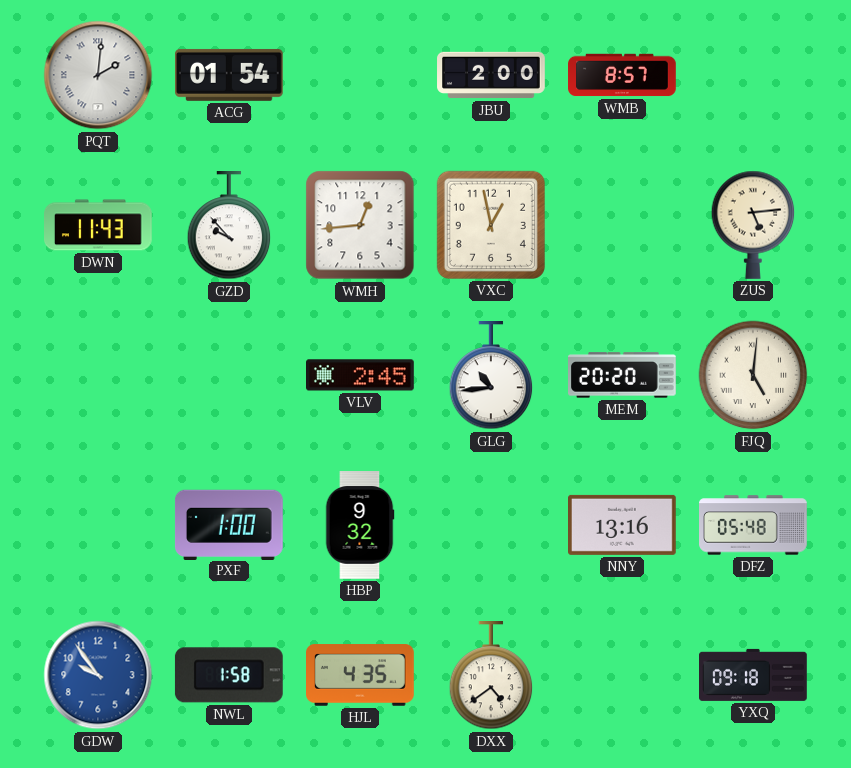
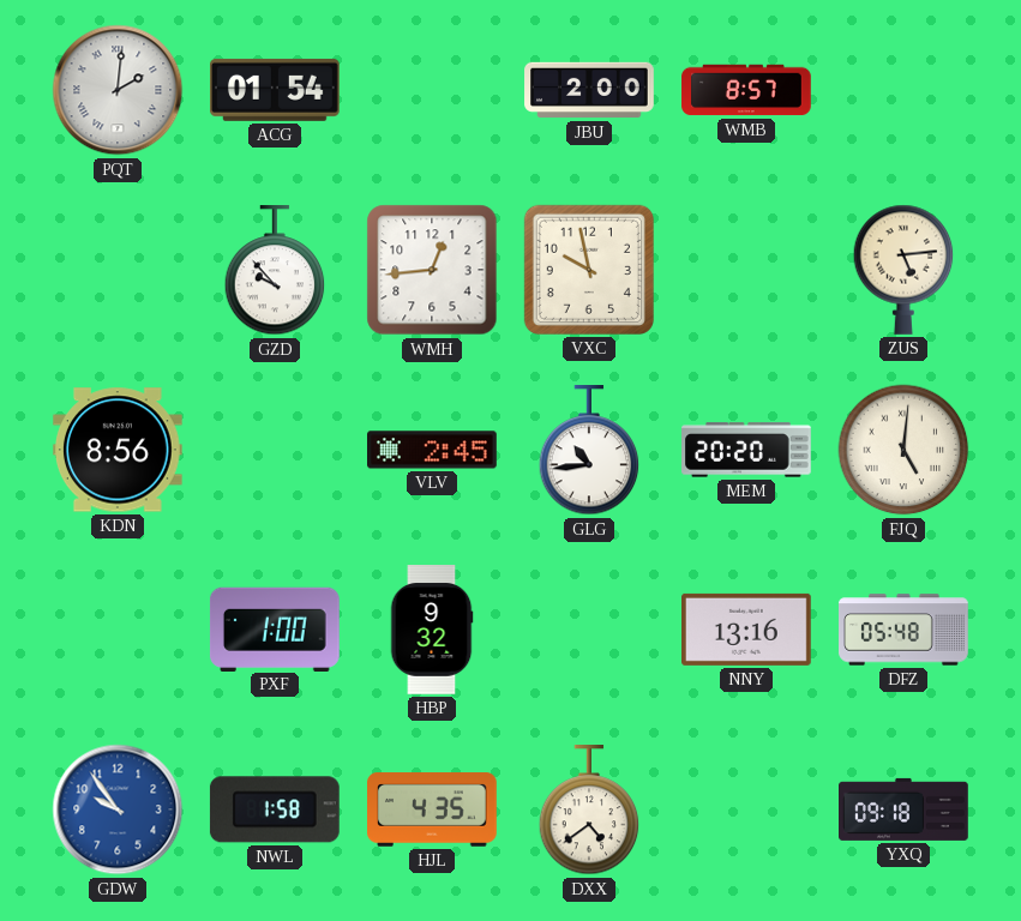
DWN: 11:43 -> none
VXC: 12:58 -> 9:58
KDN: none -> 8:56
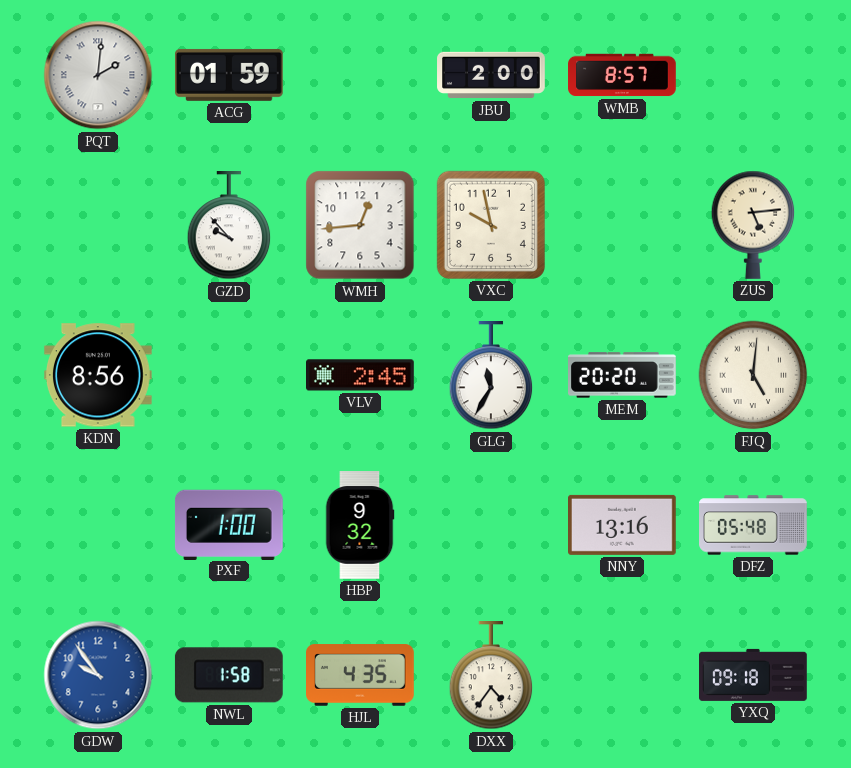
ACG: 01:54 -> 01:59
GLG: 10:44 -> 11:35
DXX: 4:39 -> 4:36
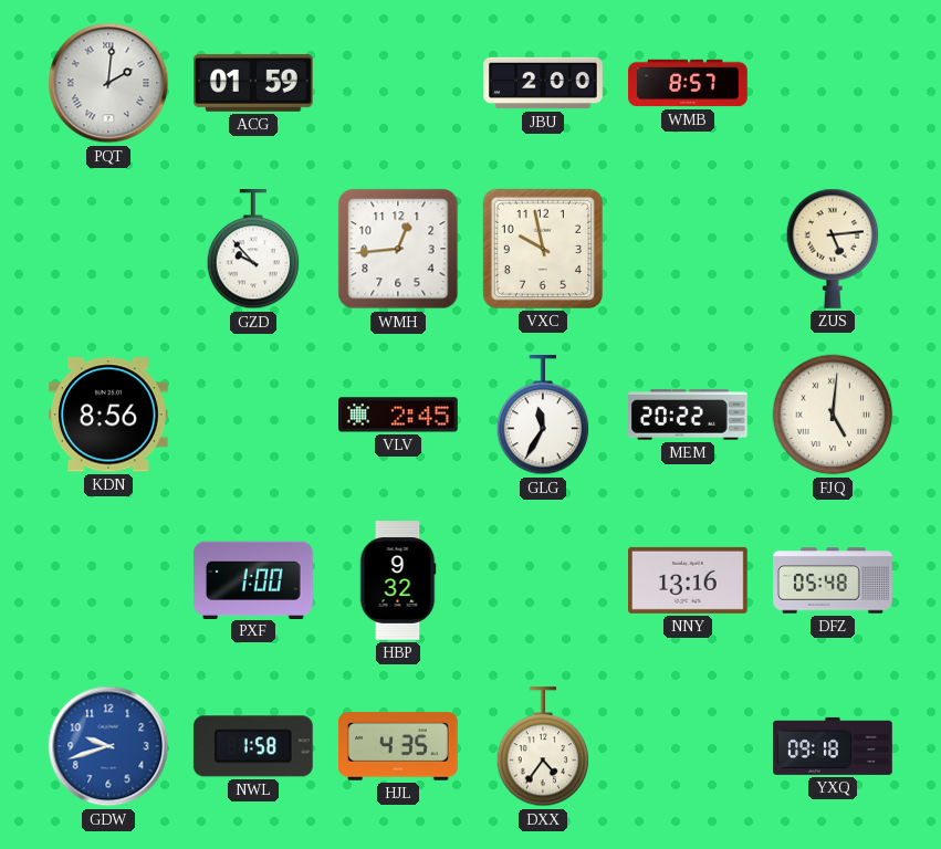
MEM: 20:20 -> 20:22
GDW: 9:54 -> 9:42
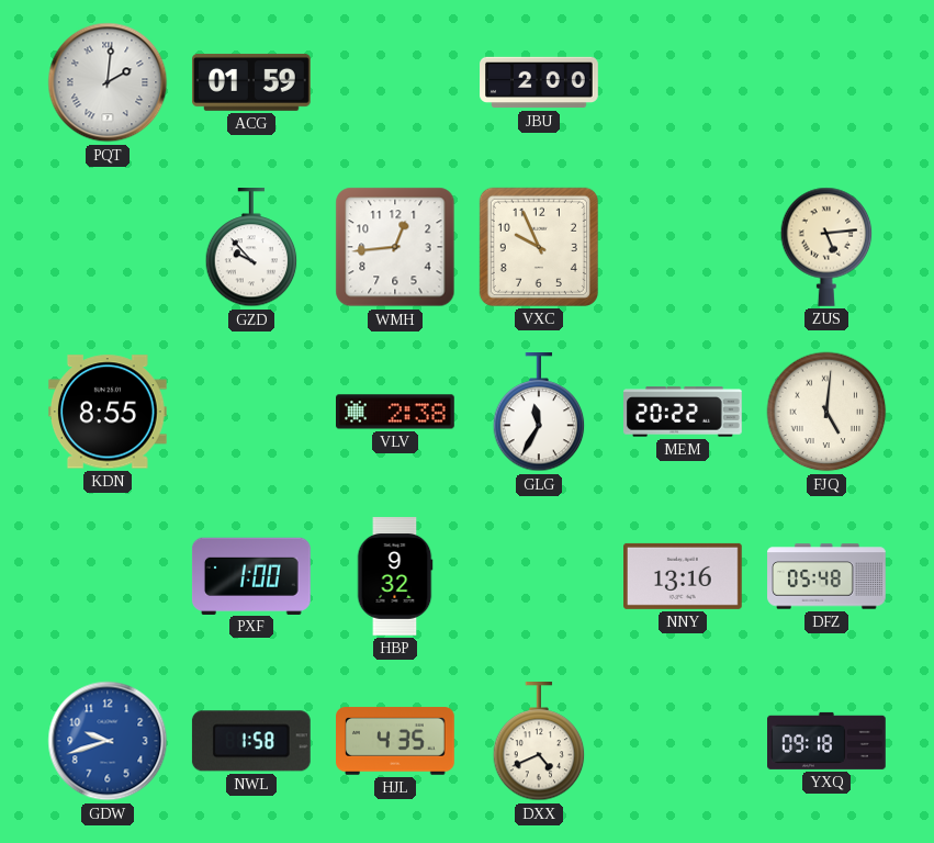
WMB: 8:57 -> none
VXC: 9:58 -> 9:56
KDN: 8:56 -> 8:55
VLV: 2:45 -> 2:38
DXX: 4:36 -> 4:41
